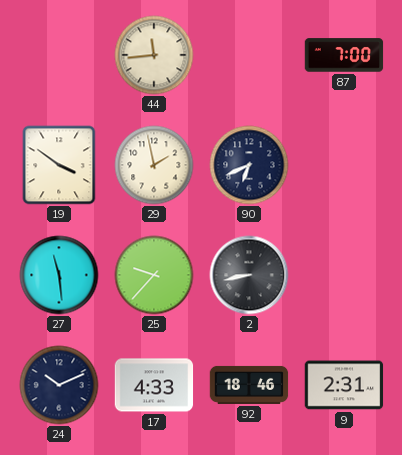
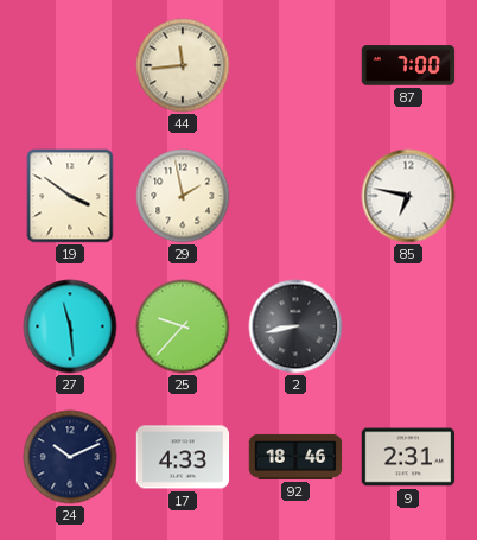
90: 6:41 -> none
85: none -> 6:47
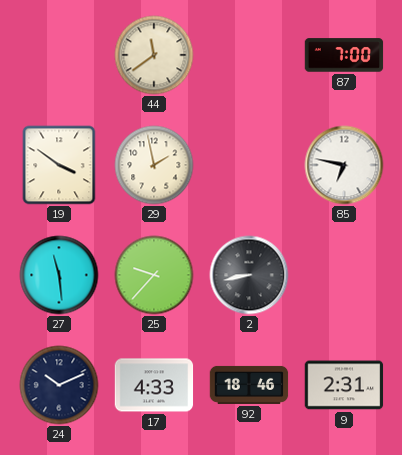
44: 11:44 -> 11:39
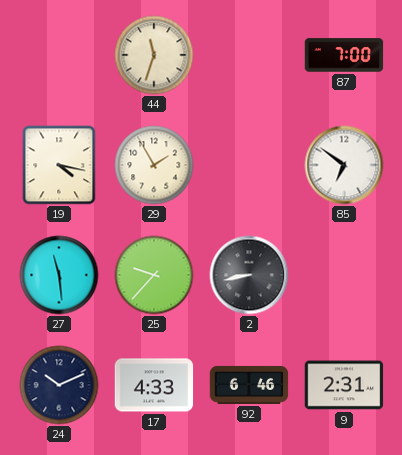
44: 11:39 -> 11:33
19: 3:51 -> 4:17
29: 1:58 -> 1:55
85: 6:47 -> 6:51
92: 18:46 -> 6:46
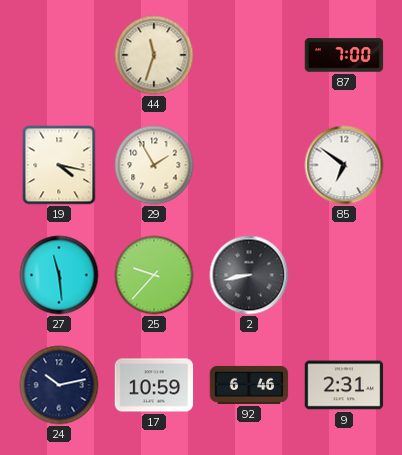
24: 10:11 -> 10:13
17: 4:33 -> 10:59
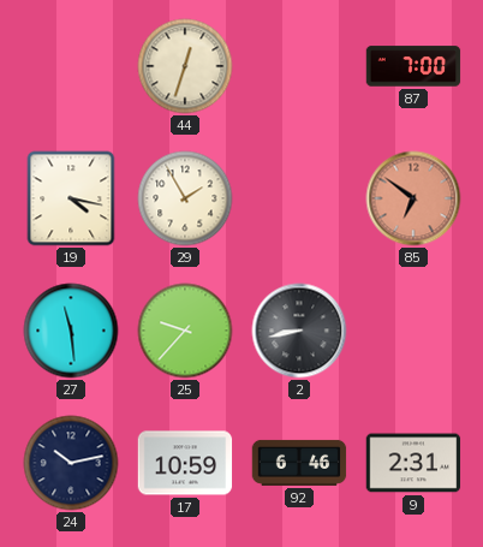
44: 11:33 -> 12:33
85 dial: white -> salmon
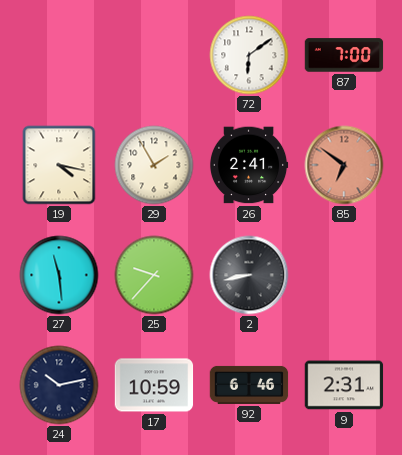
44: 12:33 -> none
72: none -> 6:09
26: none -> 2:41
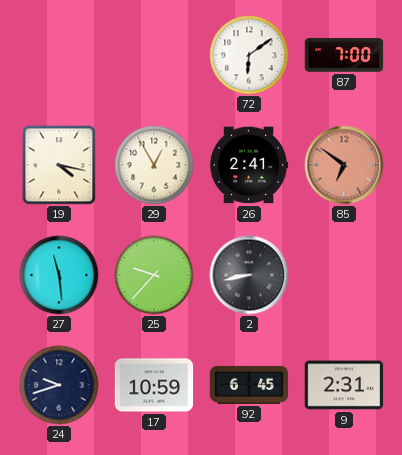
29: 1:55 -> 12:55
24: 10:13 -> 9:42
92: 6:46 -> 6:45
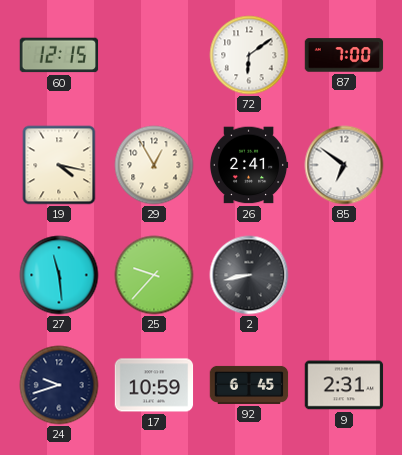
60: none -> 12:15
85 dial: salmon -> white
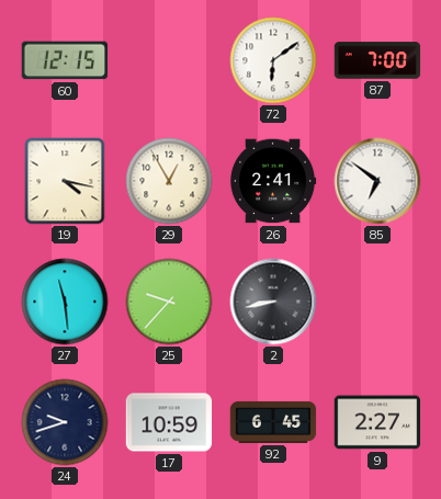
9: 2:31 -> 2:27
